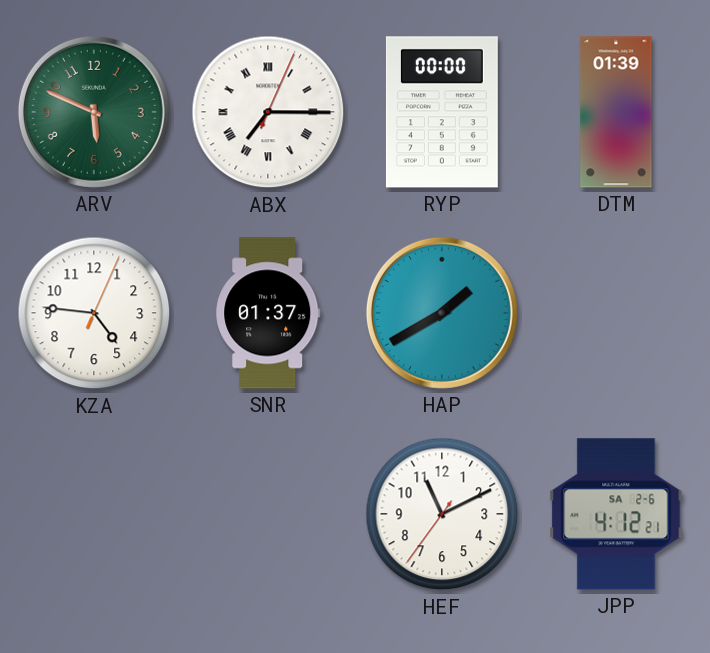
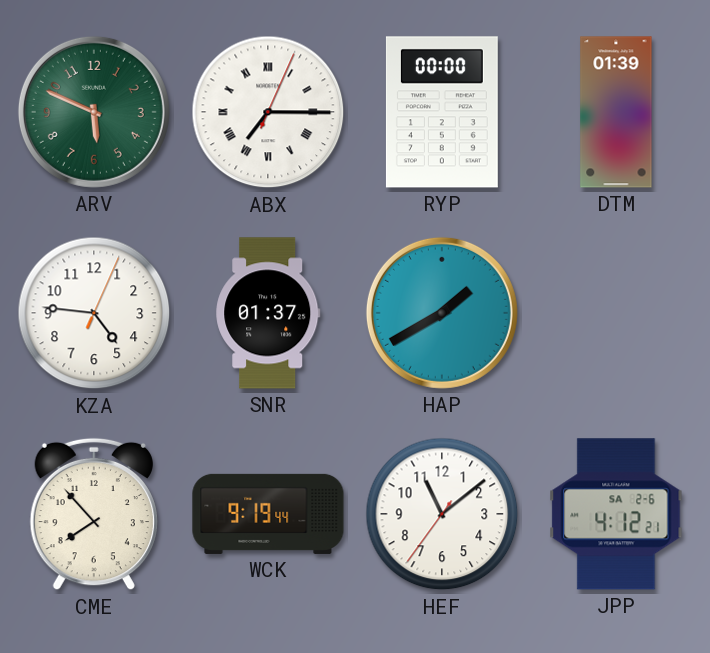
CME: none -> 7:53
WCK: none -> 9:19
HEF: 11:10 -> 11:08
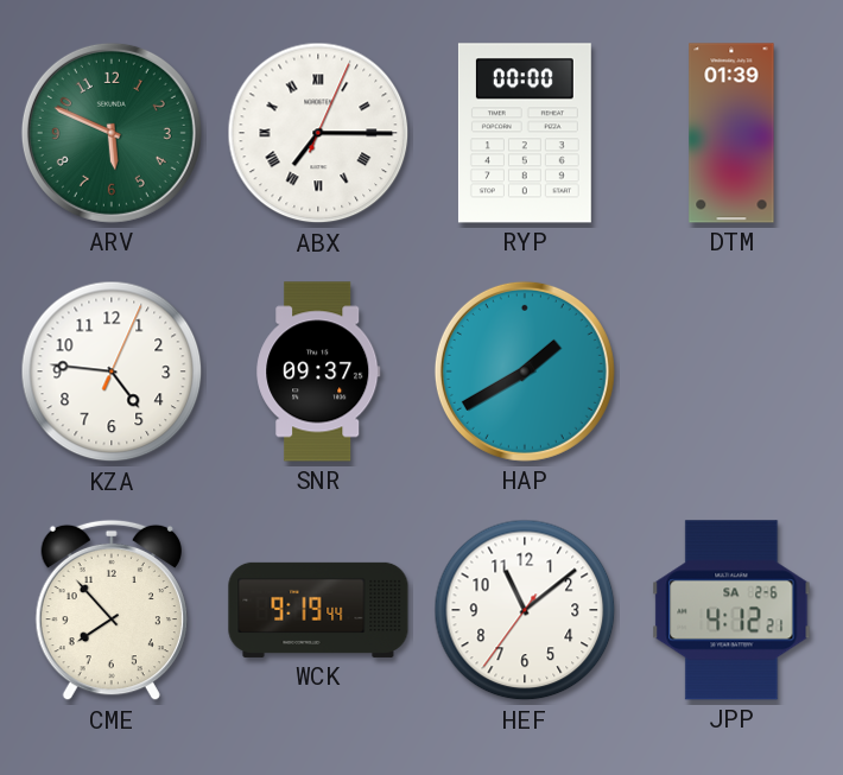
SNR: 01:37 -> 09:37
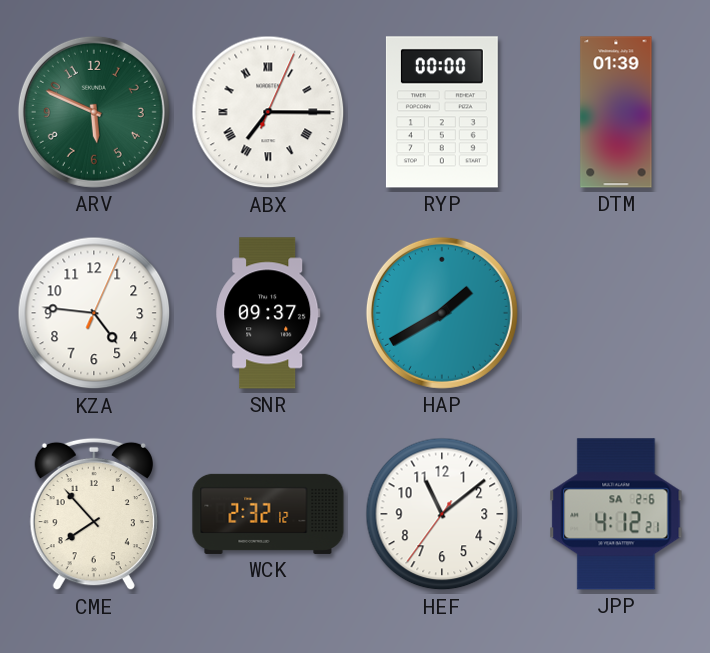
WCK: 9:19 -> 2:32
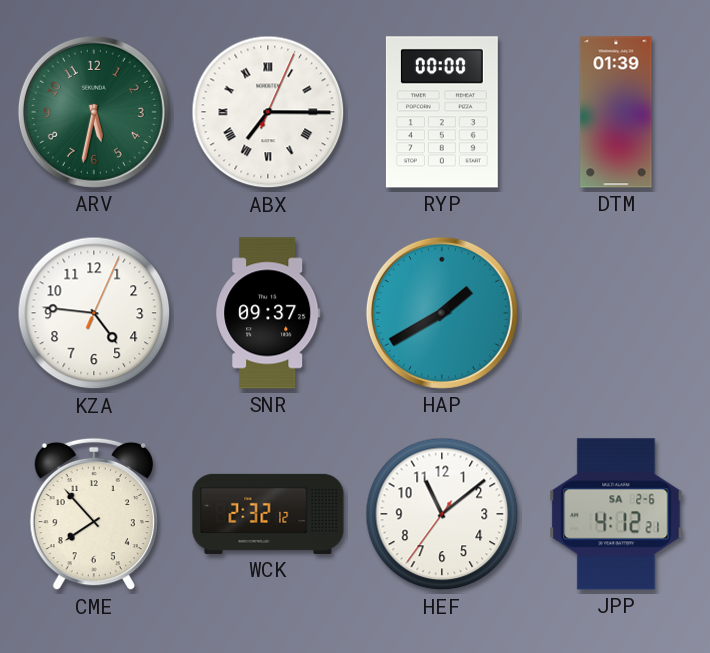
ARV: 5:49 -> 5:32
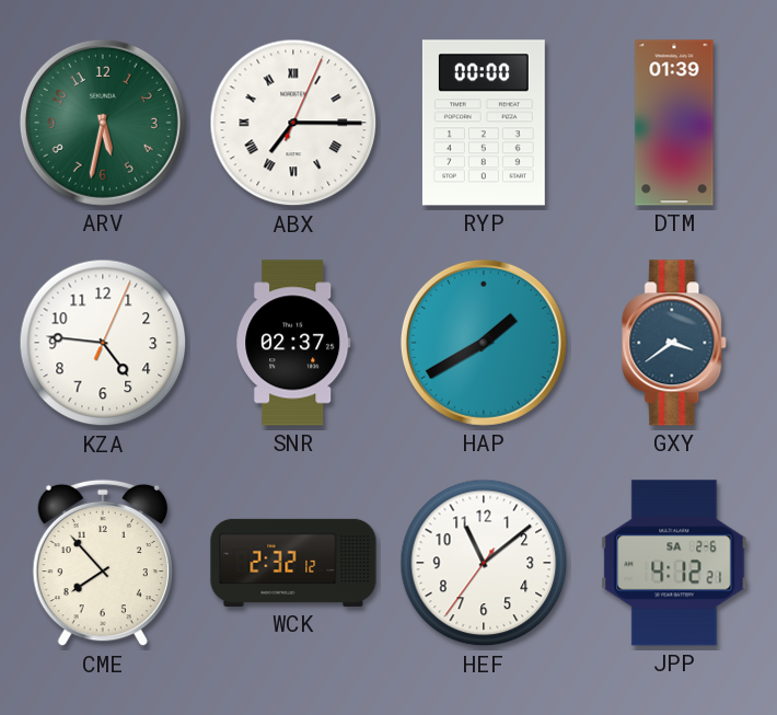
SNR: 09:37 -> 02:37
GXY: none -> 3:39
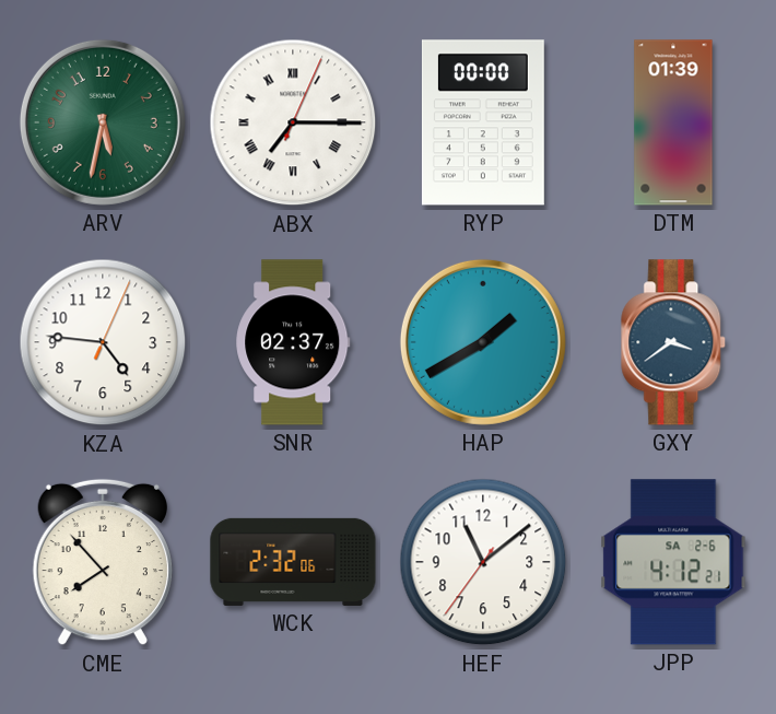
WCK: 2:32:12 -> 2:32:06
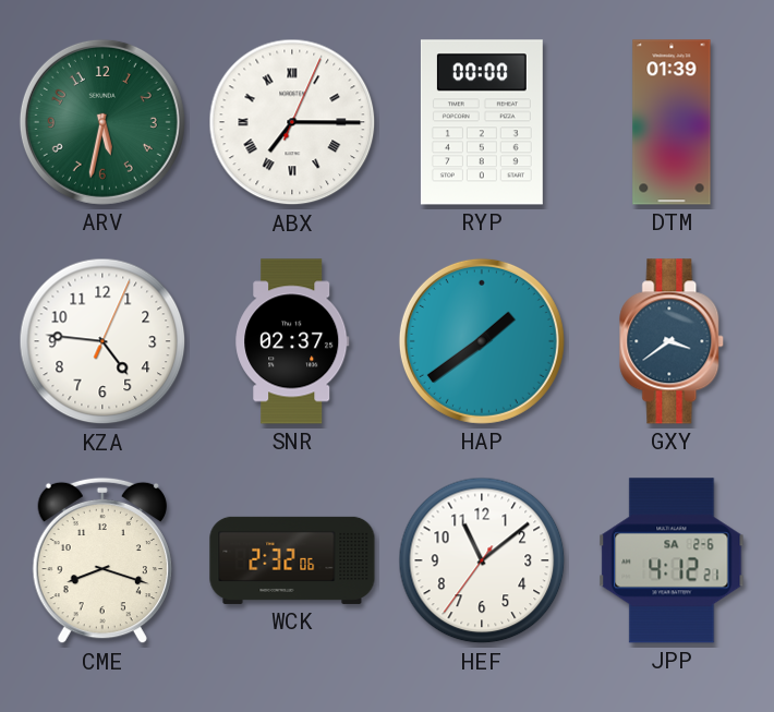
HAP: 1:40 -> 1:39
CME: 7:53 -> 8:18
